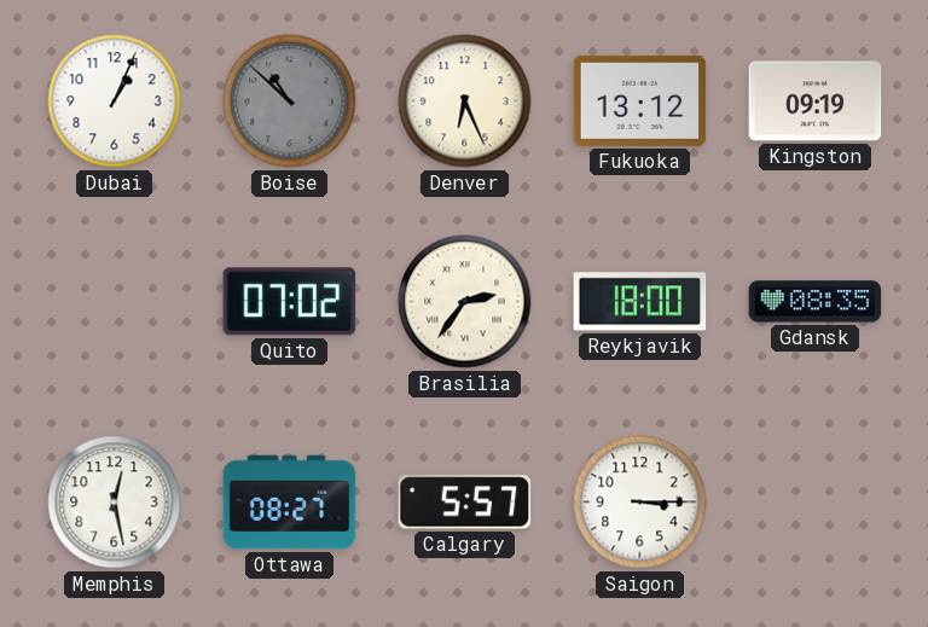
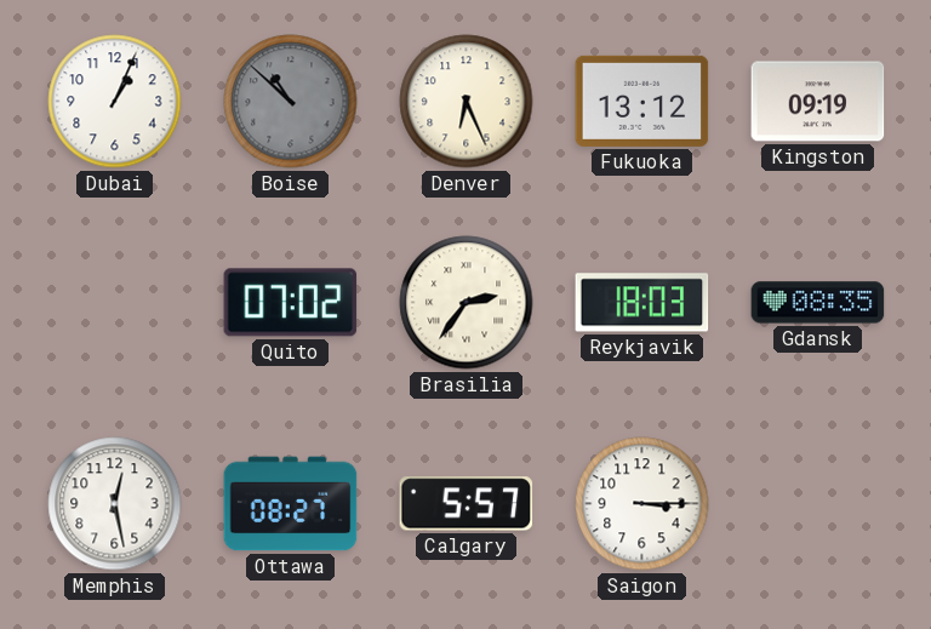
Reykjavik: 18:00 -> 18:03
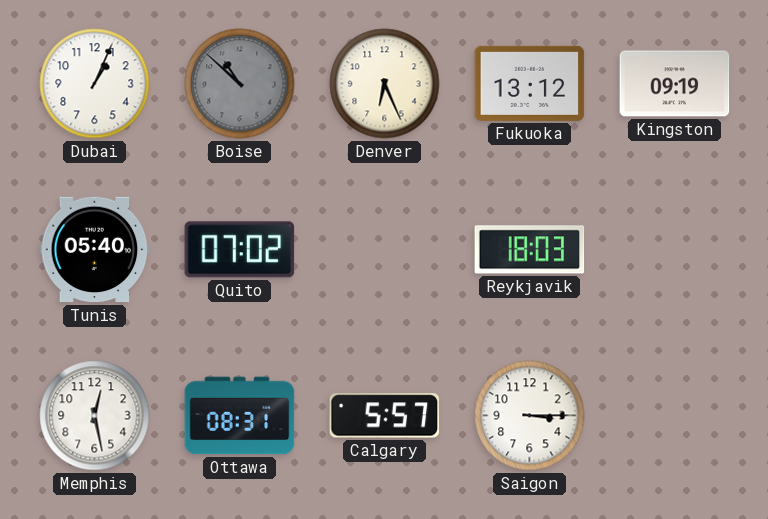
Tunis: none -> 05:40
Brasilia: 2:36 -> none
Gdansk: 08:35 -> none
Ottawa: 08:27 -> 08:31
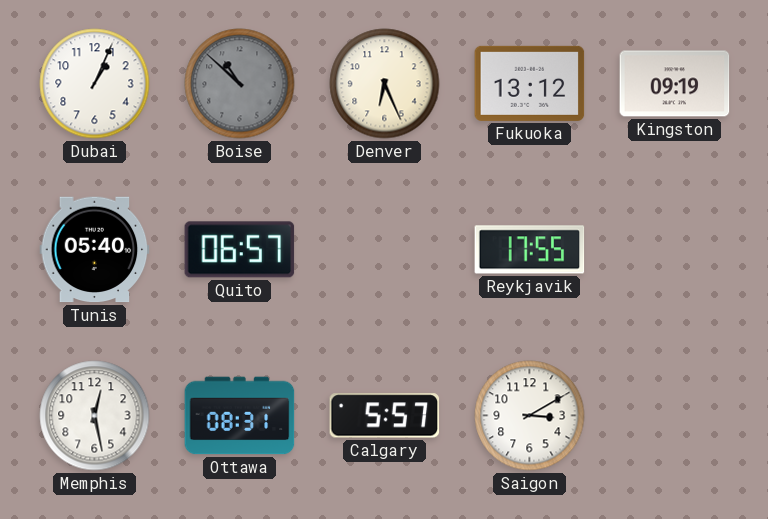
Quito: 07:02 -> 06:57
Reykjavik: 18:03 -> 17:55
Saigon: 3:15 -> 3:10
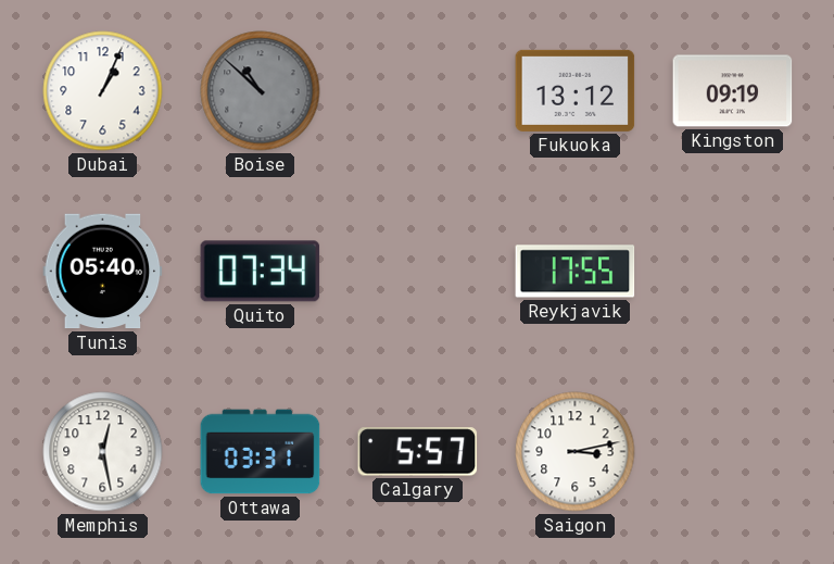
Denver: 6:26 -> none
Quito: 06:57 -> 07:34
Ottawa: 08:31 -> 03:31
Saigon: 3:10 -> 3:13
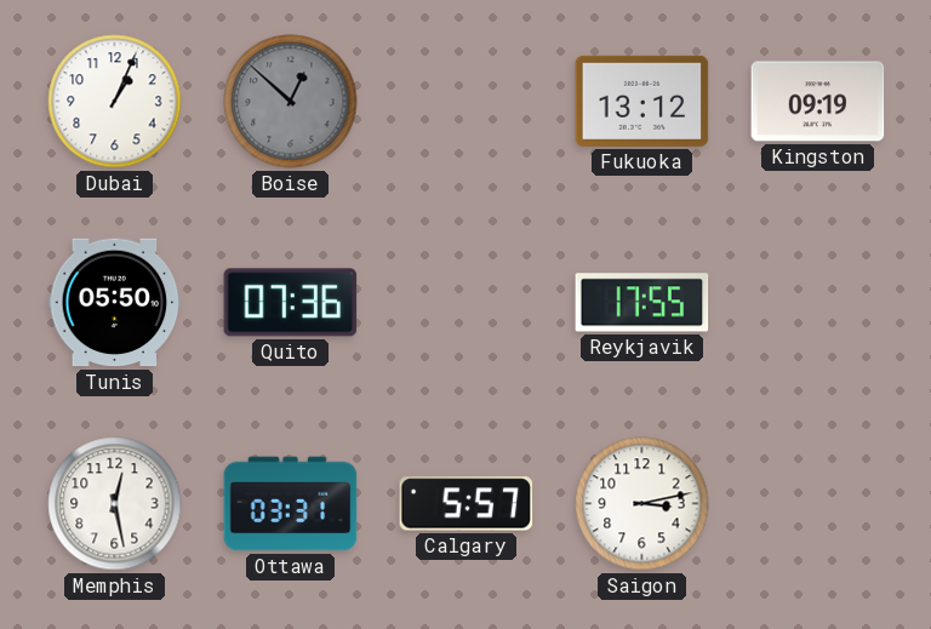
Boise: 10:52 -> 12:52
Tunis: 05:40 -> 05:50
Quito: 07:34 -> 07:36
